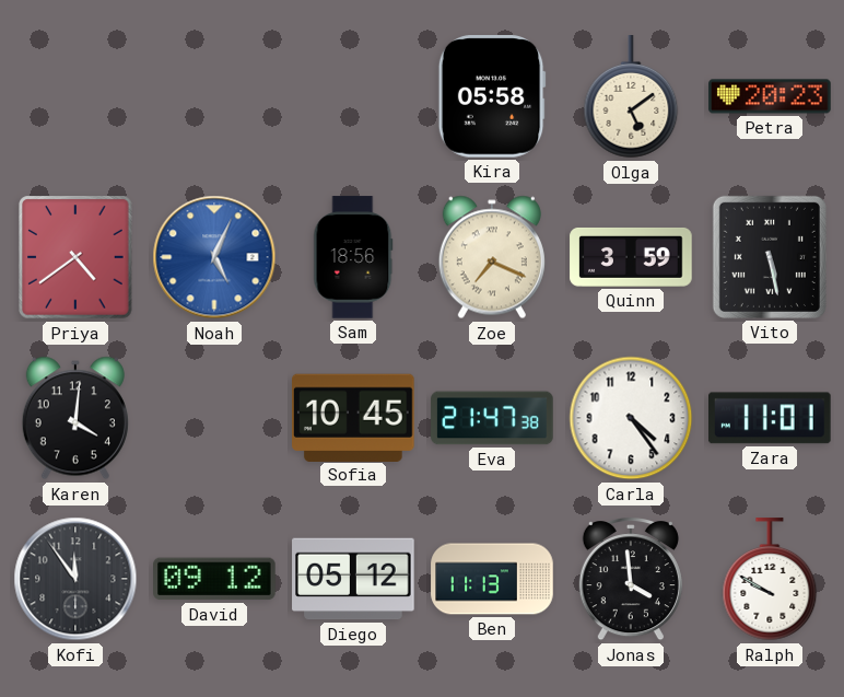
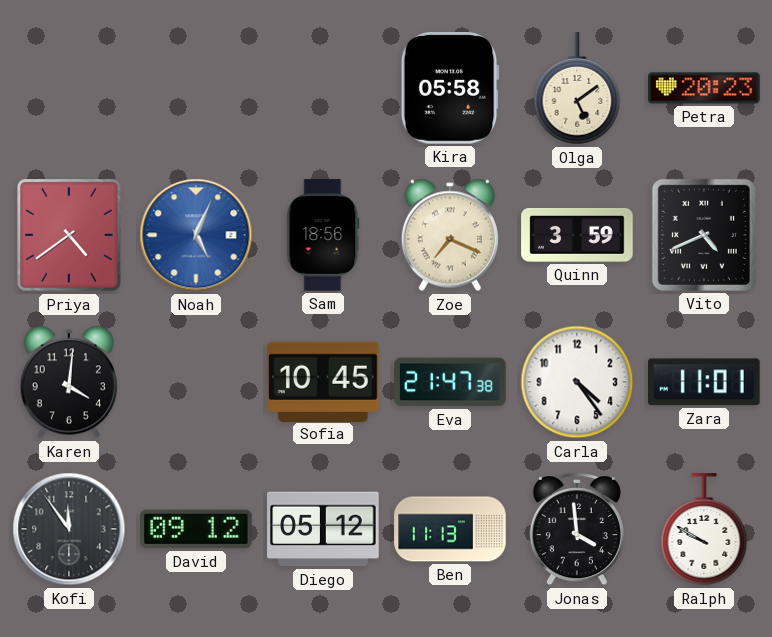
Vito: 5:28 -> 4:41
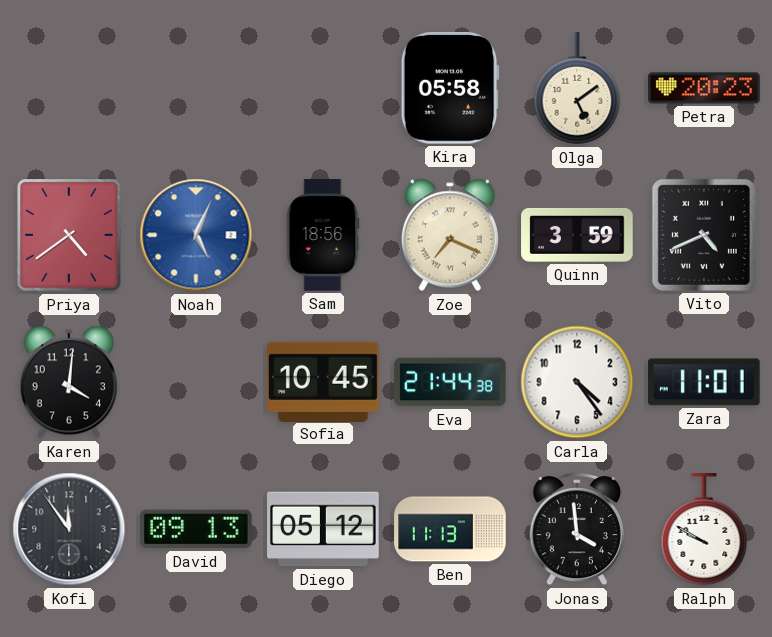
Eva: 21:47 -> 21:44
David: 09:12 -> 09:13
